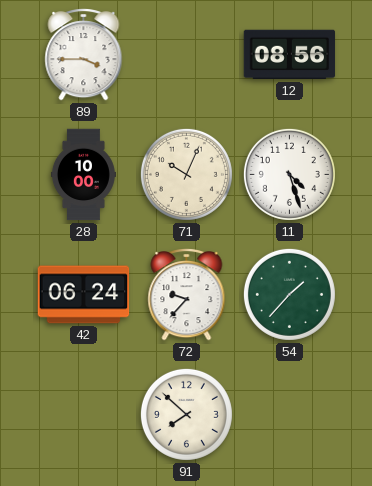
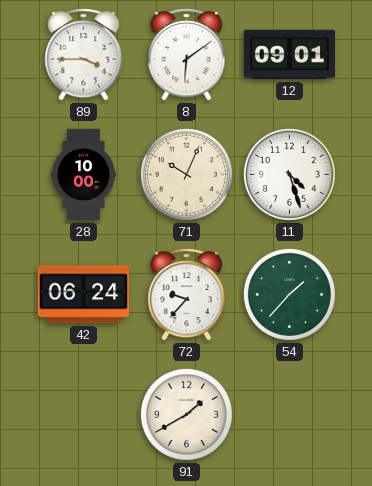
8: none -> 6:09
12: 08:56 -> 09:01
91: 7:52 -> 1:40
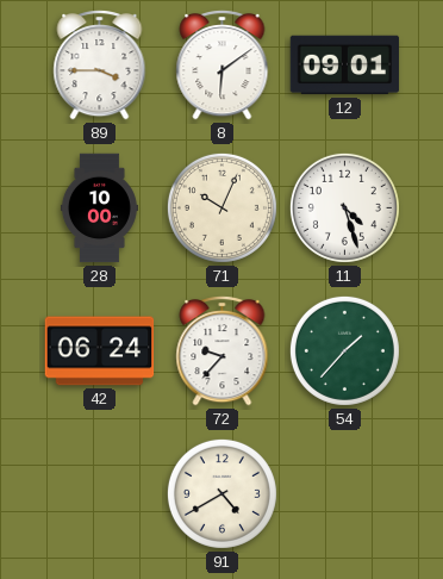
91: 1:40 -> 4:40
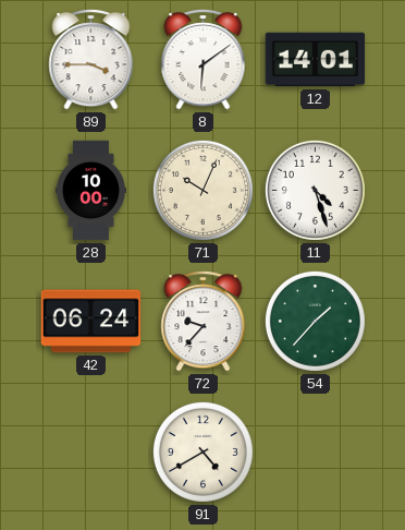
12: 09:01 -> 14:01
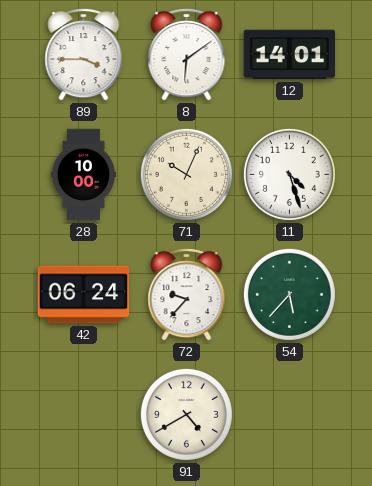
54: 1:37 -> 5:37
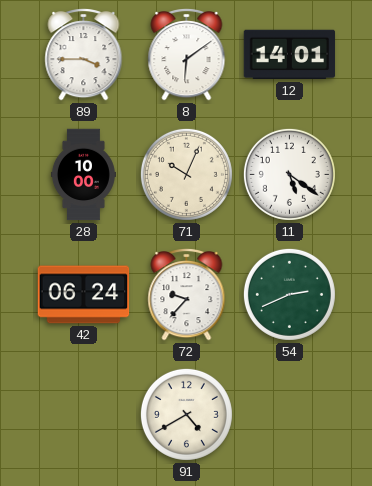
11: 4:27 -> 5:21
54: 5:37 -> 2:41
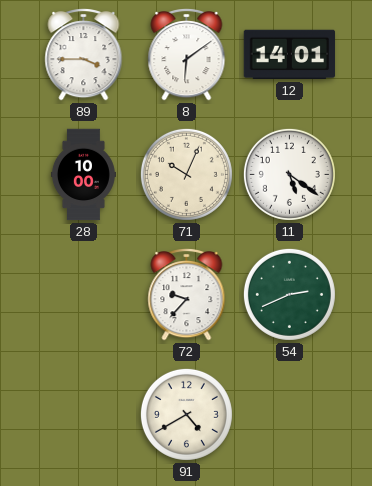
42: 06:24 -> none
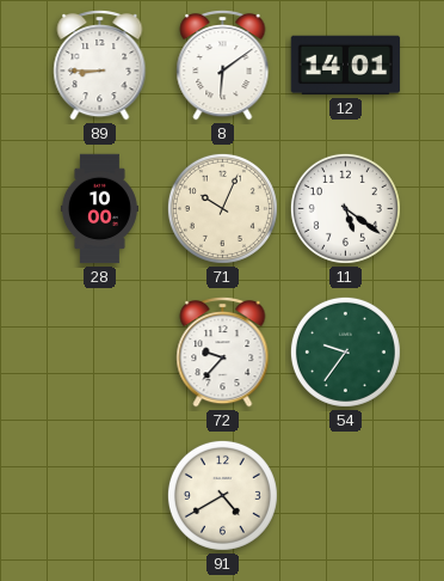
89: 3:45 -> 8:45
54: 2:41 -> 9:36
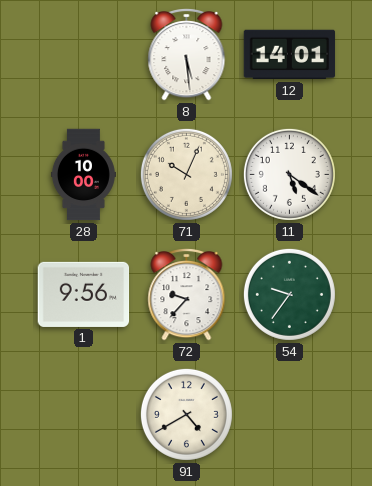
89: 8:45 -> none
8: 6:09 -> 5:29
1: none -> 9:56
